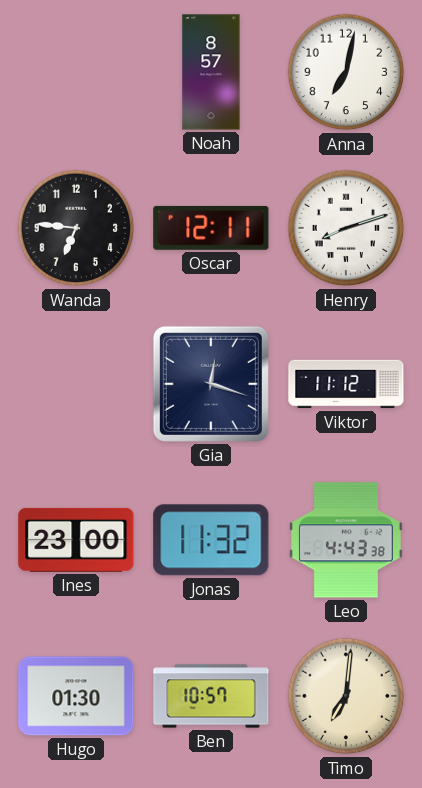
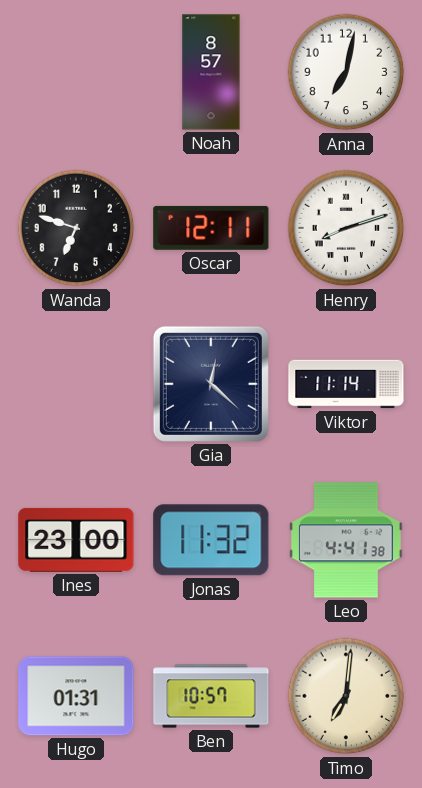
Wanda: 6:46 -> 6:48
Gia: 12:18 -> 12:22
Viktor: 11:12 -> 11:14
Leo: 4:43 -> 4:41
Hugo: 01:30 -> 01:31
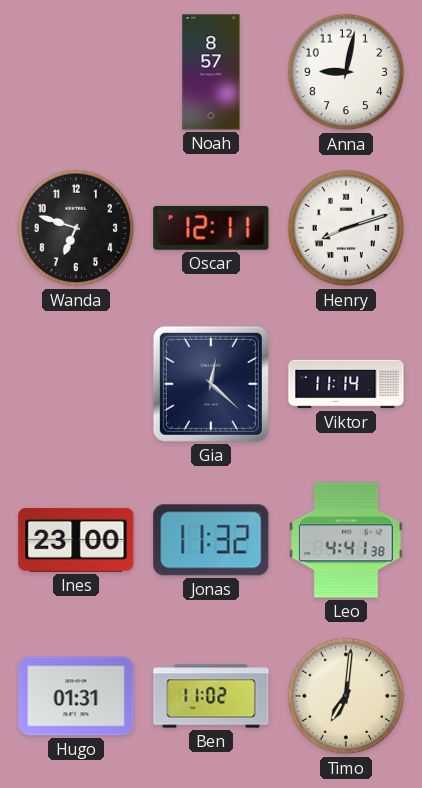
Anna: 7:02 -> 9:02
Ben: 10:57 -> 11:02
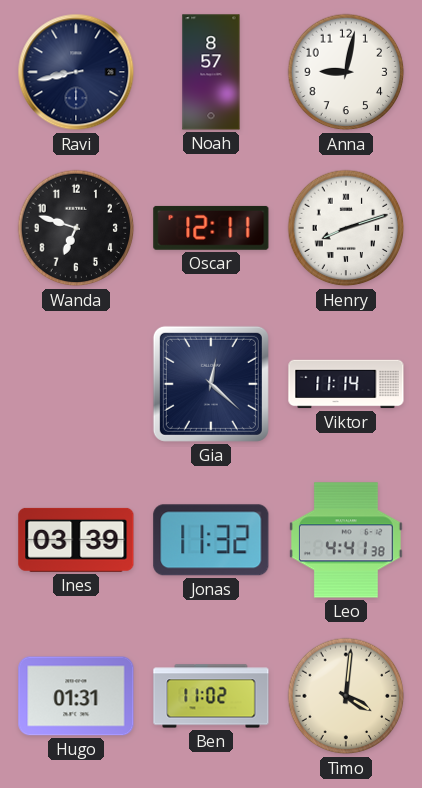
Ravi: none -> 8:43
Ines: 23:00 -> 03:39
Timo: 7:01 -> 4:01
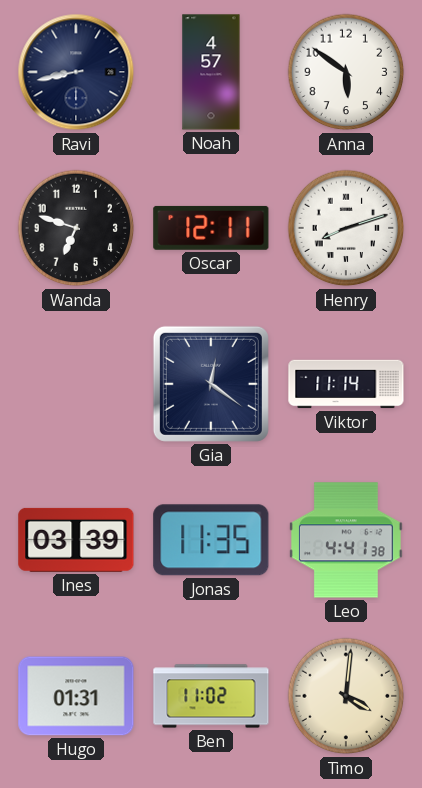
Noah: 8:57 -> 4:57
Anna: 9:02 -> 5:51
Gia: 12:22 -> 12:21
Jonas: 11:32 -> 11:35
